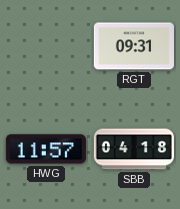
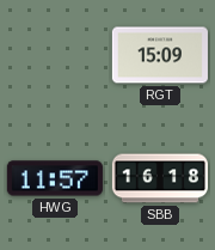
RGT: 09:31 -> 15:09
SBB: 04:18 -> 16:18
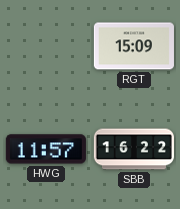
SBB: 16:18 -> 16:22
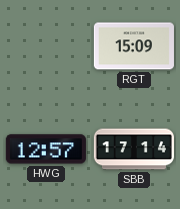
HWG: 11:57 -> 12:57
SBB: 16:22 -> 17:14
